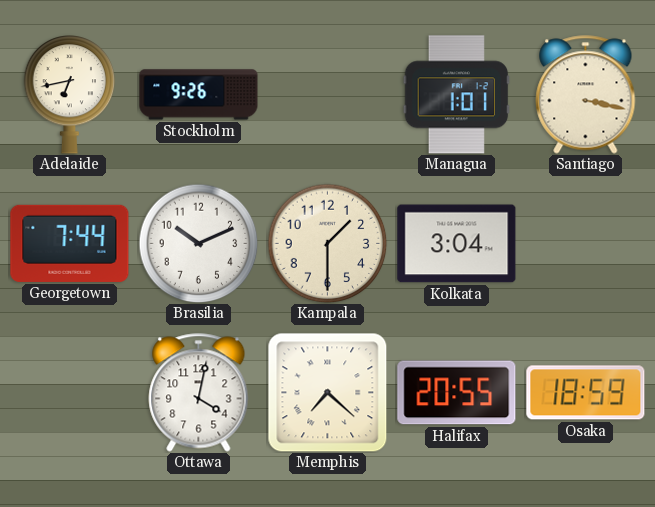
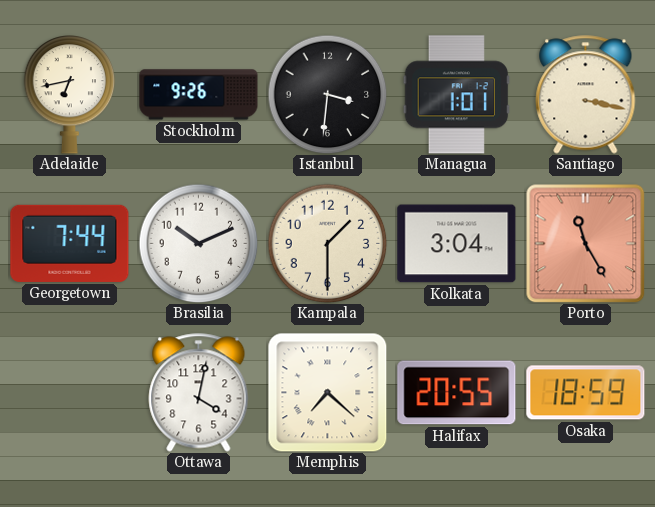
Istanbul: none -> 3:31
Porto: none -> 11:25
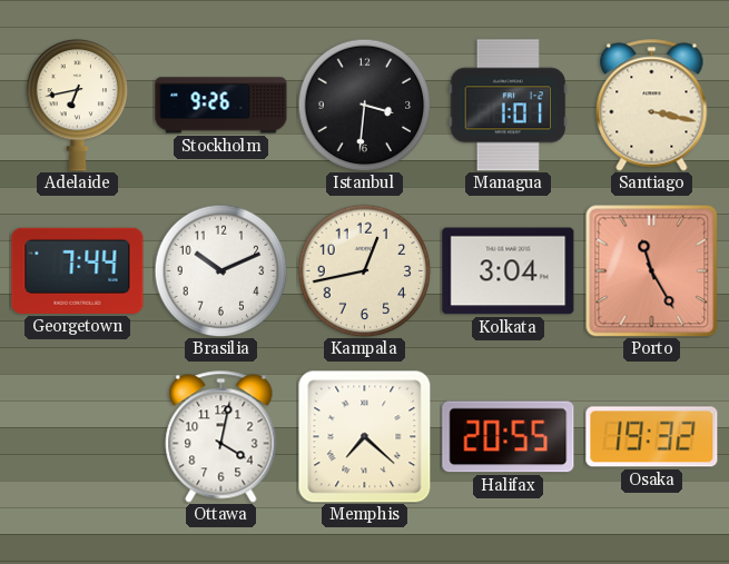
Kampala: 1:30 -> 12:43
Osaka: 18:59 -> 19:32
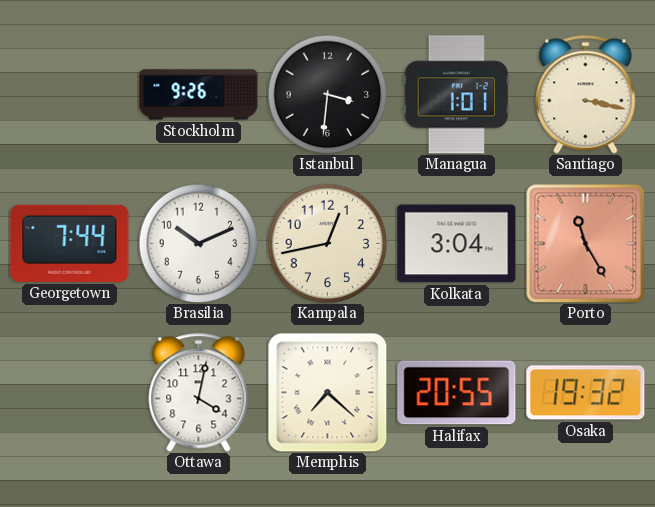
Adelaide: 6:43 -> none
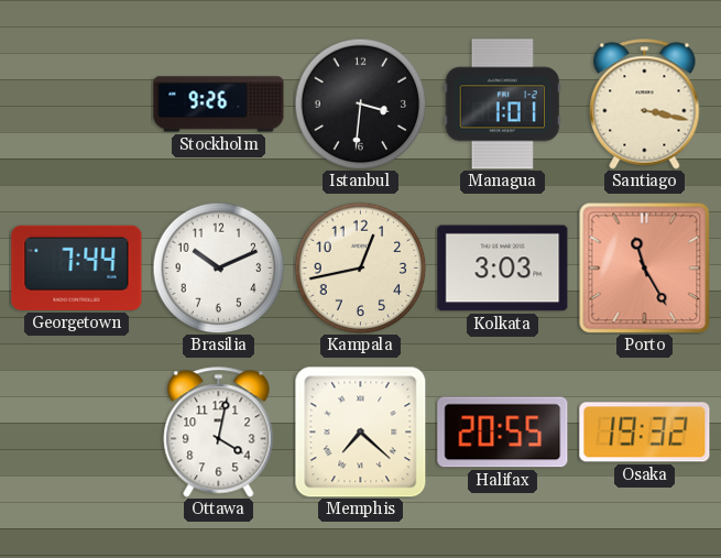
Kolkata: 3:04 -> 3:03
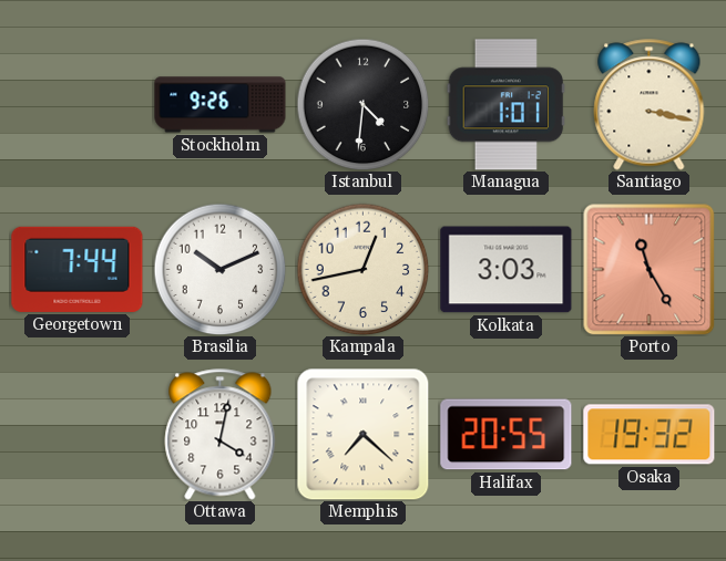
Istanbul: 3:31 -> 4:31
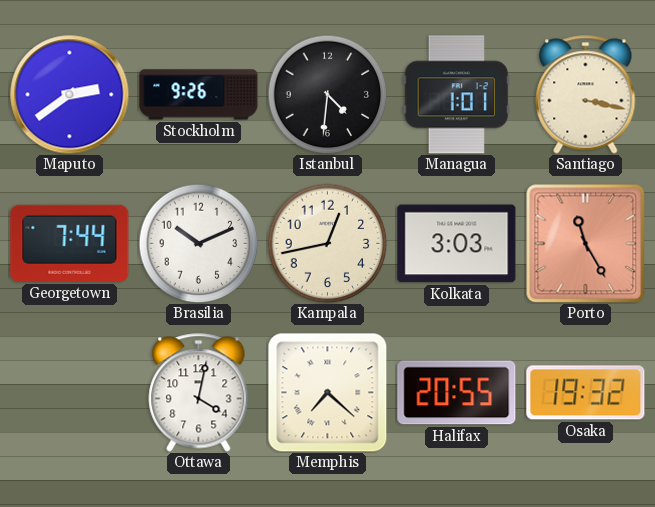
Maputo: none -> 2:39
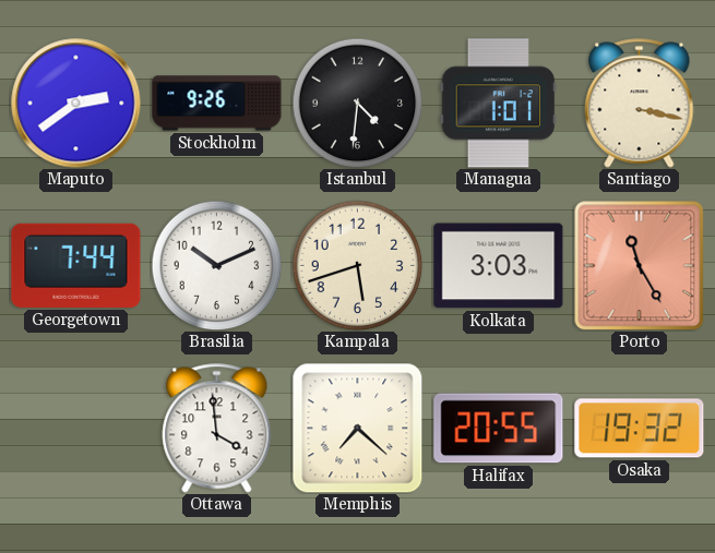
Kampala: 12:43 -> 5:42
Ottawa: 4:02 -> 3:59
